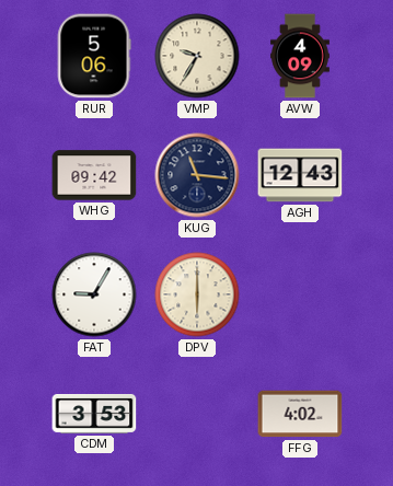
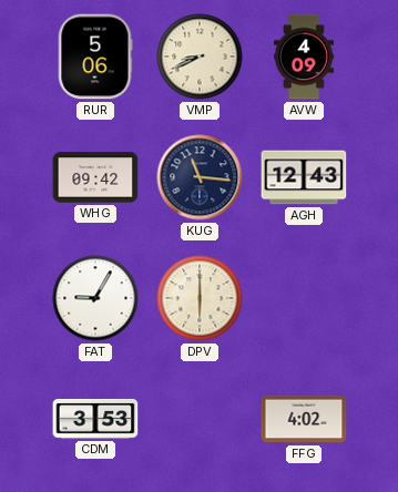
VMP: 9:35 -> 8:41
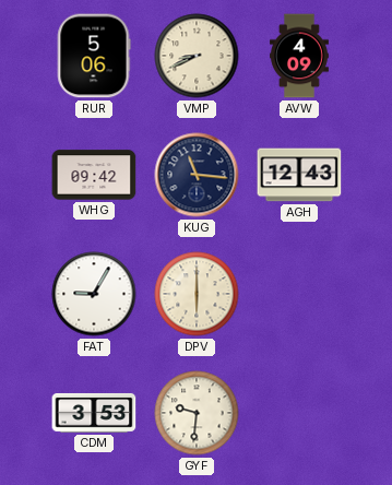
GYF: none -> 9:31
FFG: 4:02 -> none
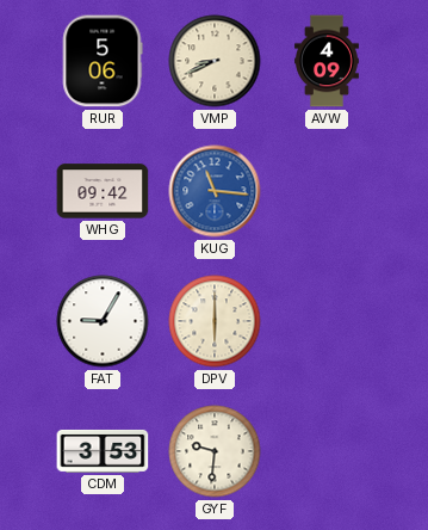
KUG dial: navy -> blue
AGH: 12:43 -> none
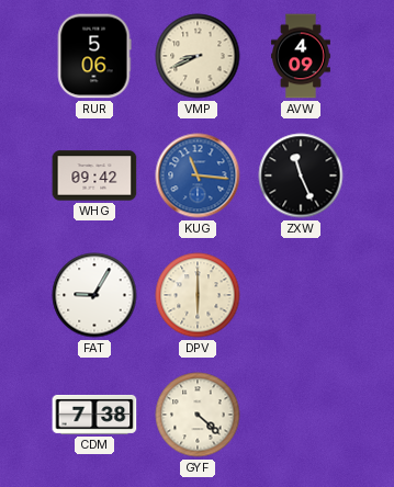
ZXW: none -> 11:26
CDM: 3:53 -> 7:38
GYF: 9:31 -> 4:22
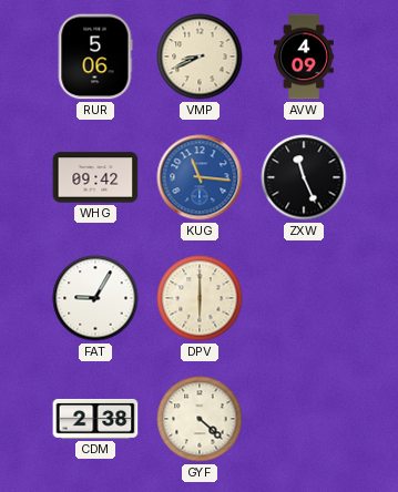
CDM: 7:38 -> 2:38
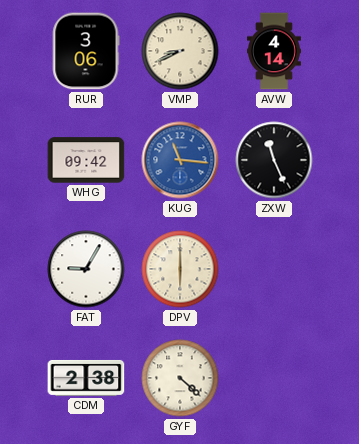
RUR: 5:06 -> 3:06
AVW: 4:09 -> 4:14
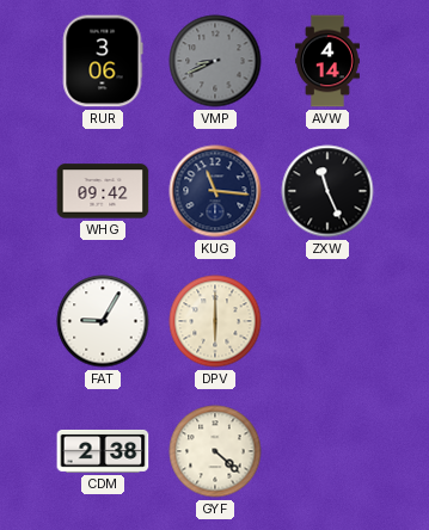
VMP dial: cream -> grey
KUG dial: blue -> navy
